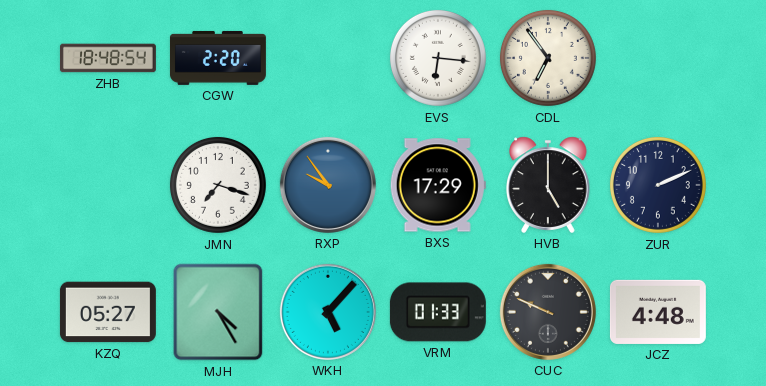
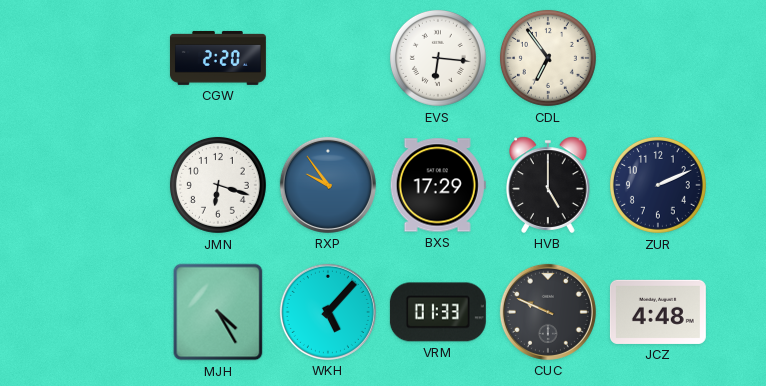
ZHB: 18:48 -> none
JMN: 7:18 -> 6:18
KZQ: 05:27 -> none
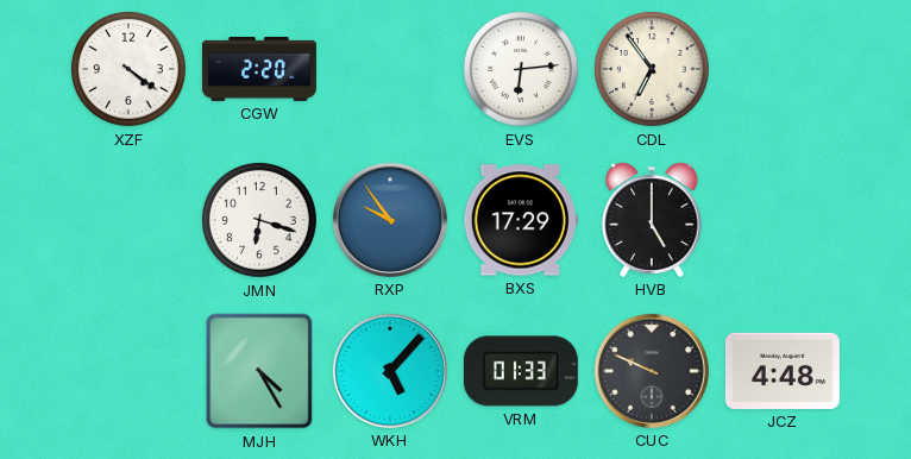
XZF: none -> 4:21
EVS: 6:16 -> 6:14
ZUR: 2:11 -> none
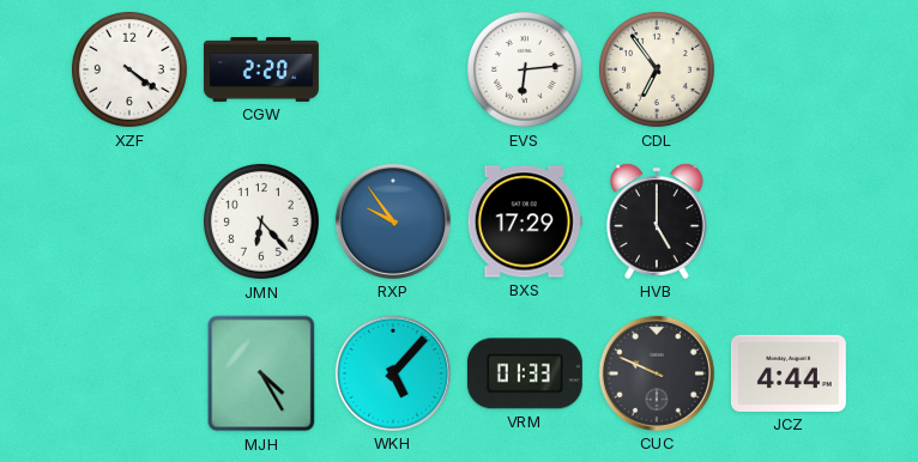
JMN: 6:18 -> 6:23
JCZ: 4:48 -> 4:44
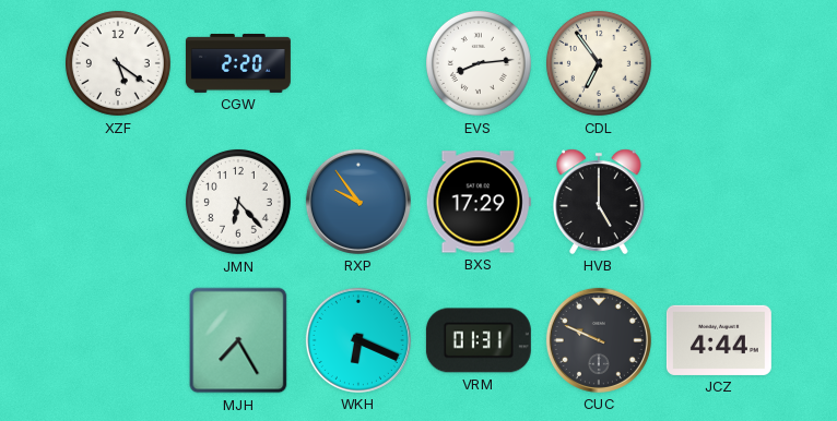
XZF: 4:21 -> 5:21
EVS: 6:14 -> 8:14
MJH: 4:25 -> 7:25
WKH: 5:07 -> 6:19
VRM: 01:33 -> 01:31
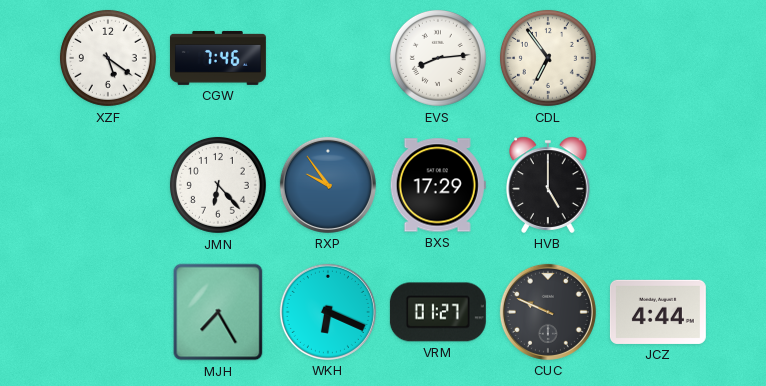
CGW: 2:20 -> 7:46
VRM: 01:31 -> 01:27
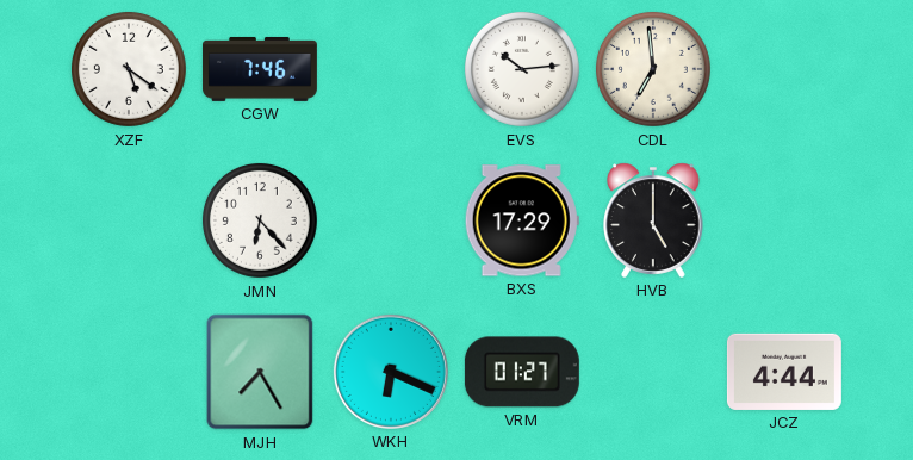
EVS: 8:14 -> 10:14
CDL: 6:54 -> 6:59
RXP: 9:54 -> none
CUC: 9:49 -> none
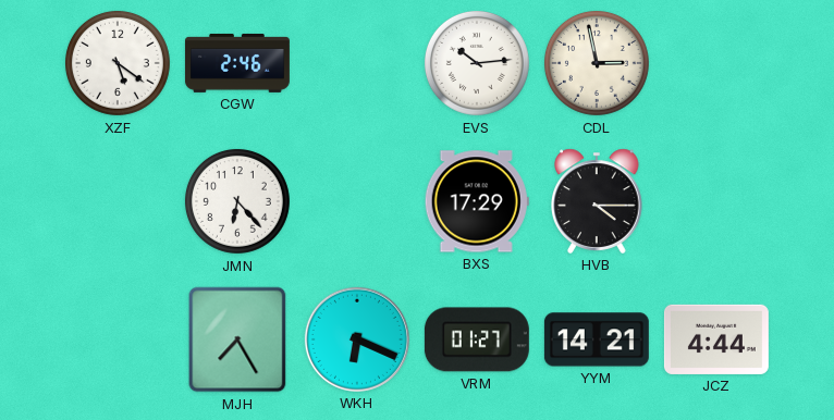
CGW: 7:46 -> 2:46
CDL: 6:59 -> 2:58
HVB: 5:00 -> 4:15
YYM: none -> 14:21
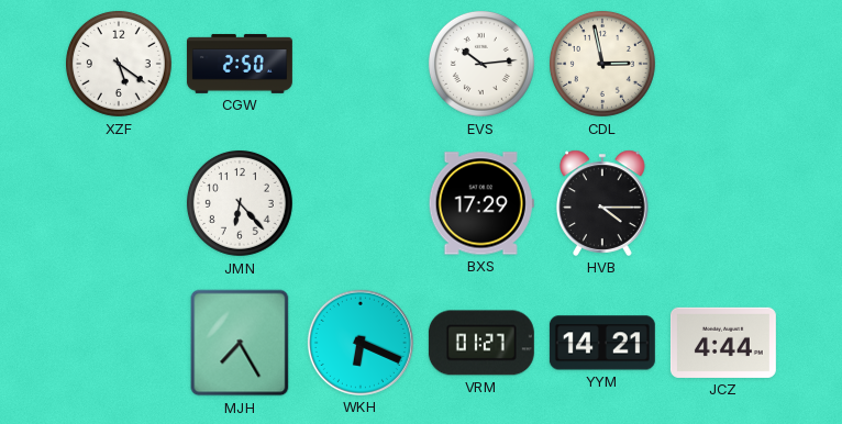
CGW: 2:46 -> 2:50
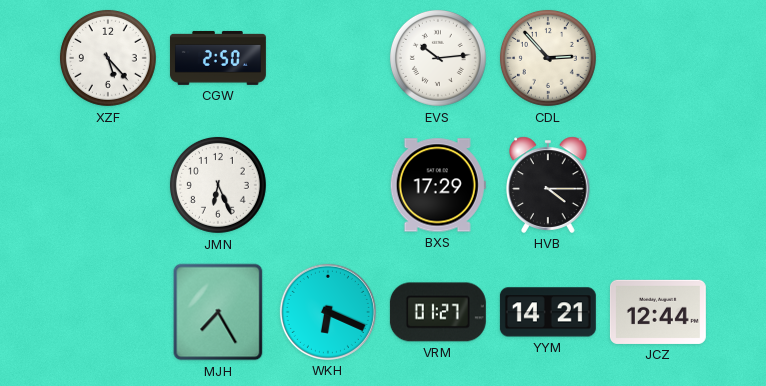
XZF: 5:21 -> 5:23
CDL: 2:58 -> 2:53
JMN: 6:23 -> 6:26
JCZ: 4:44 -> 12:44
